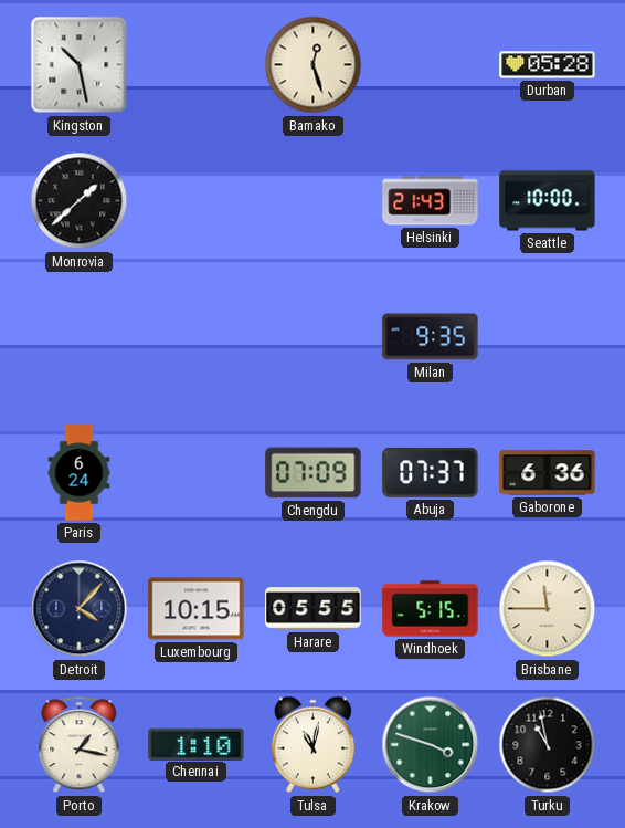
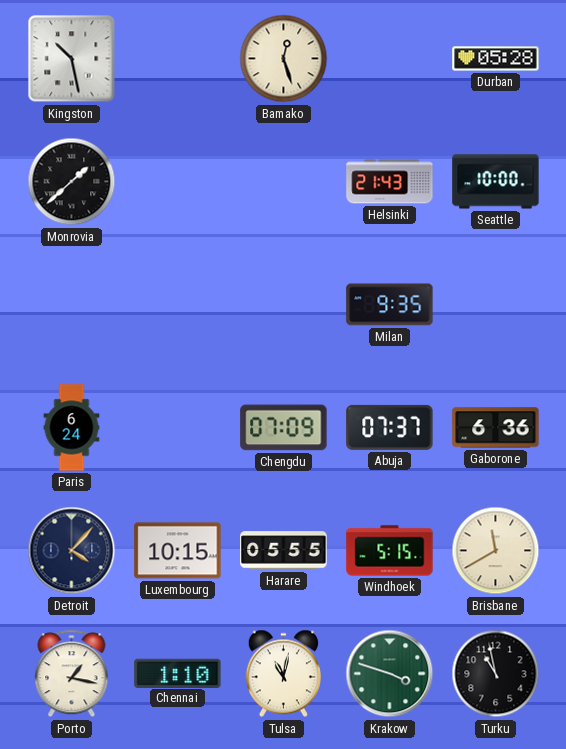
Brisbane: 11:45 -> 11:40
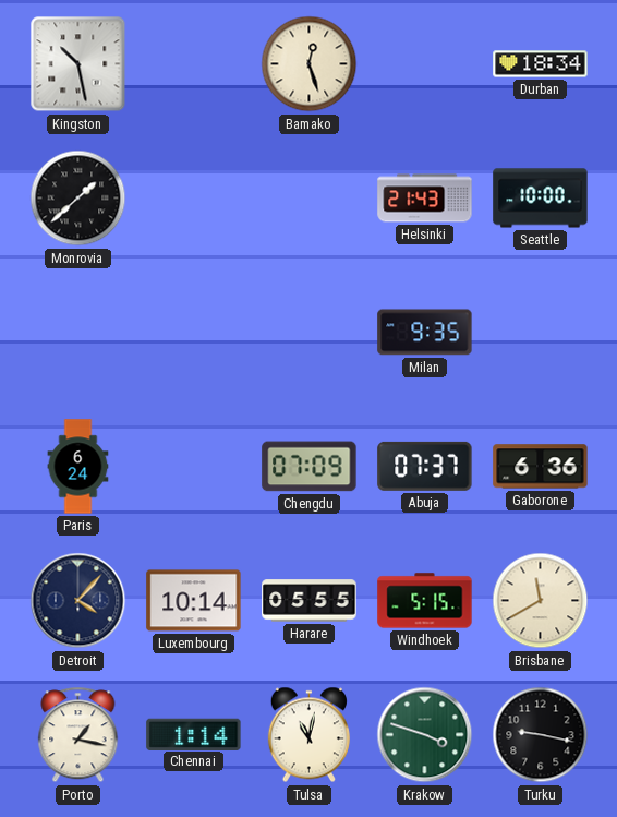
Durban: 05:28 -> 18:34
Luxembourg: 10:15 -> 10:14
Chennai: 1:10 -> 1:14
Turku: 10:58 -> 9:17
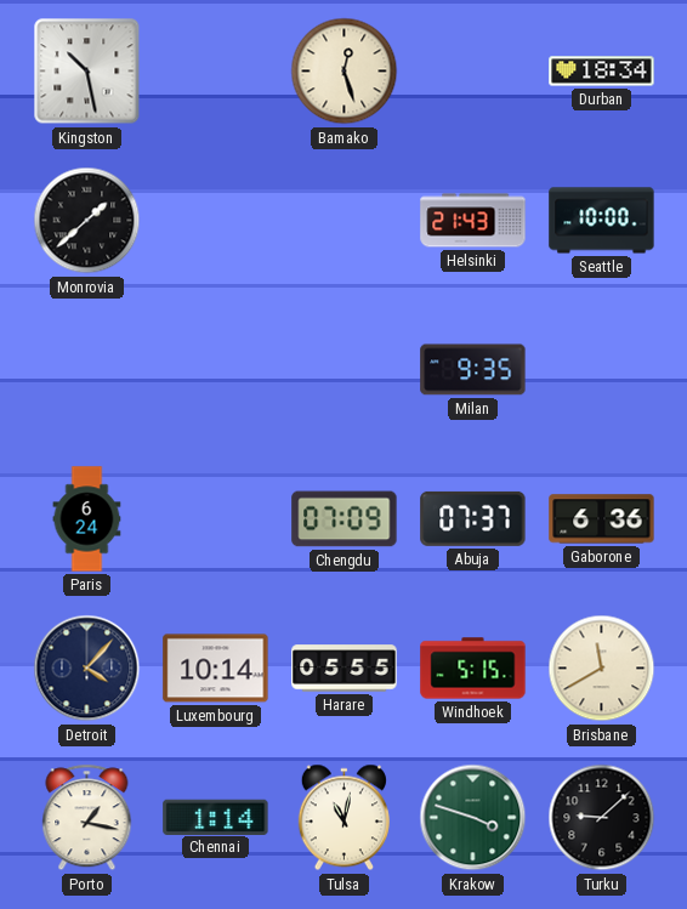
Turku: 9:17 -> 9:08
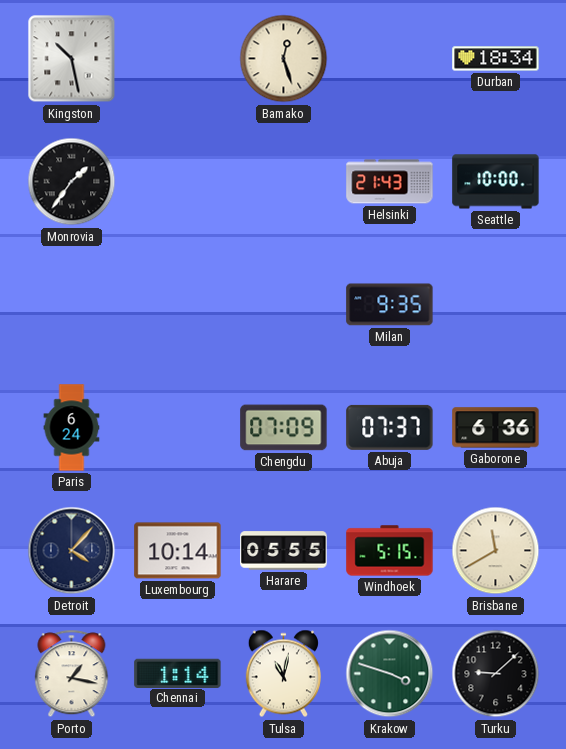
Monrovia: 1:38 -> 1:36
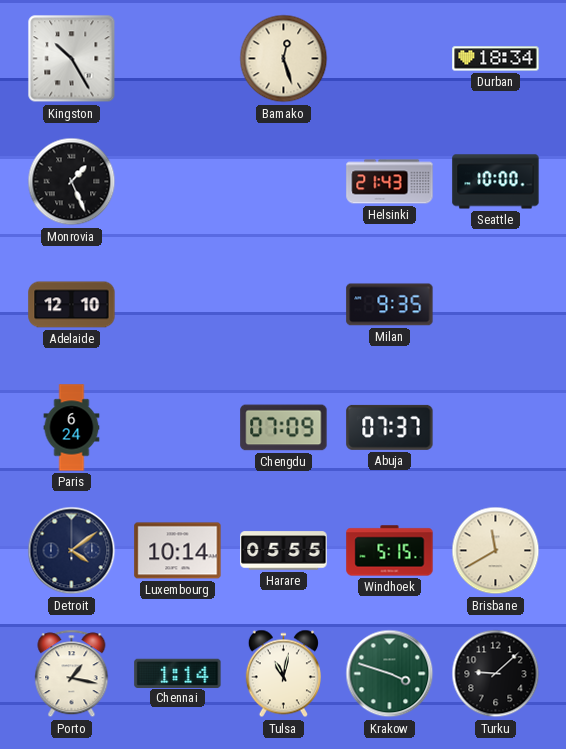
Kingston: 10:28 -> 10:25
Monrovia: 1:36 -> 1:26
Adelaide: none -> 12:10
Gaborone: 6:36 -> none
Detroit: 4:07 -> 4:09
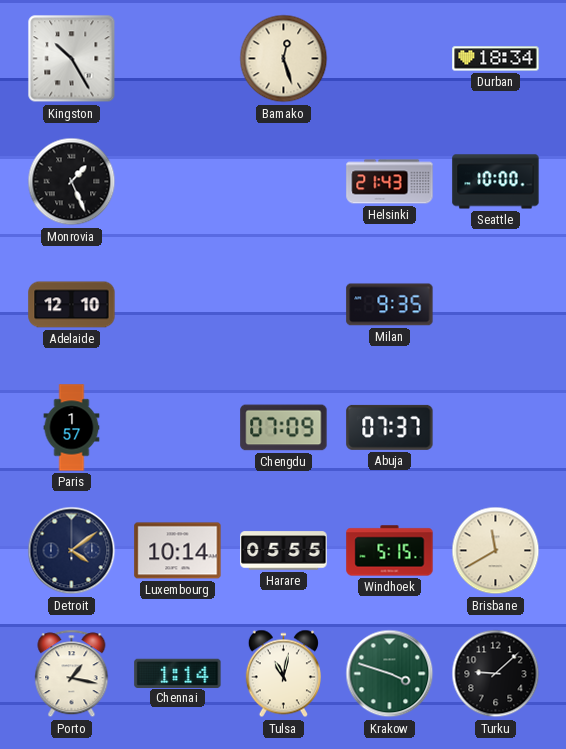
Paris: 6:24 -> 1:57
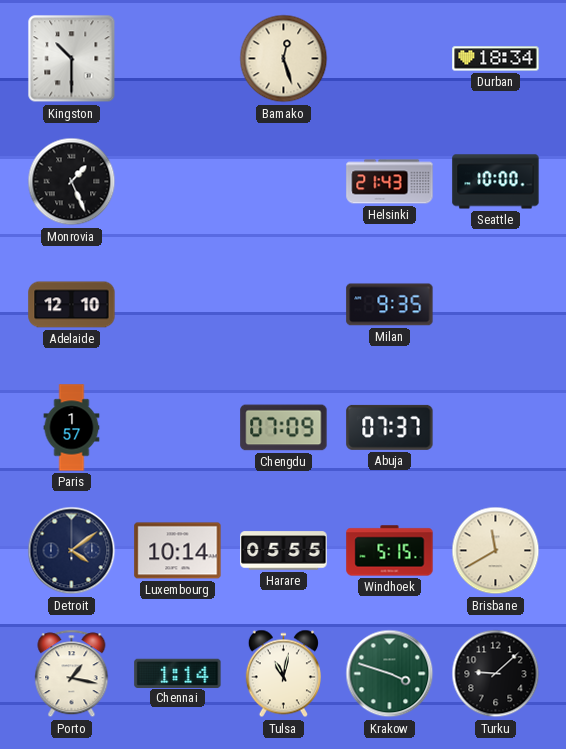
Kingston: 10:25 -> 10:30
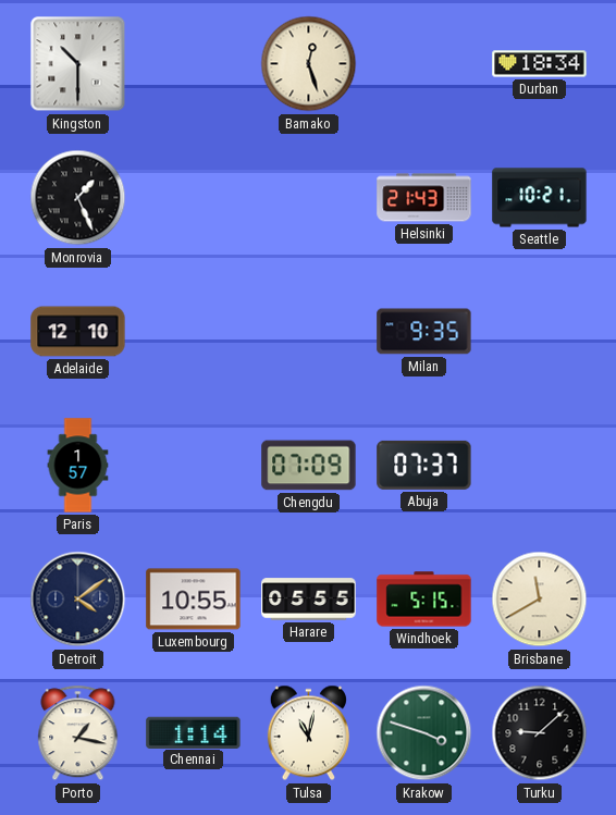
Seattle: 10:00 -> 10:21
Luxembourg: 10:14 -> 10:55
